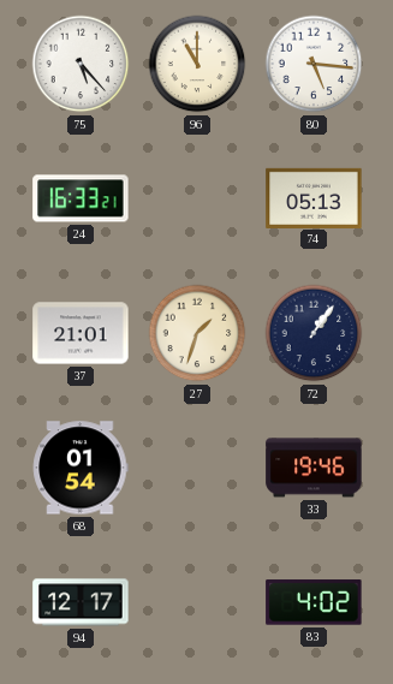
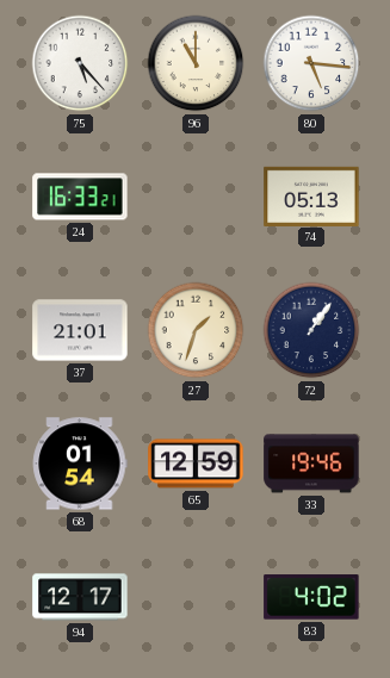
65: none -> 12:59
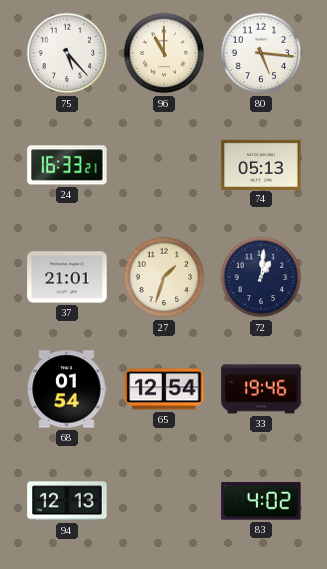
72: 1:06 -> 1:01
65: 12:59 -> 12:54
94: 12:17 -> 12:13
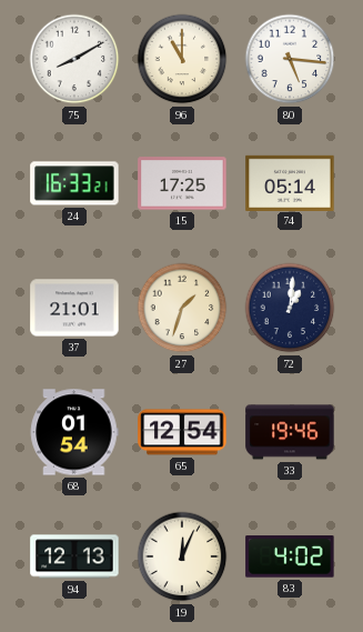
75: 5:23 -> 8:10
15: none -> 17:25
74: 05:13 -> 05:14
19: none -> 12:04
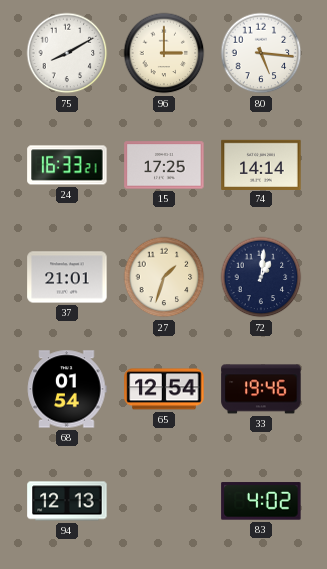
96: 11:00 -> 3:00
74: 05:14 -> 14:14
19: 12:04 -> none
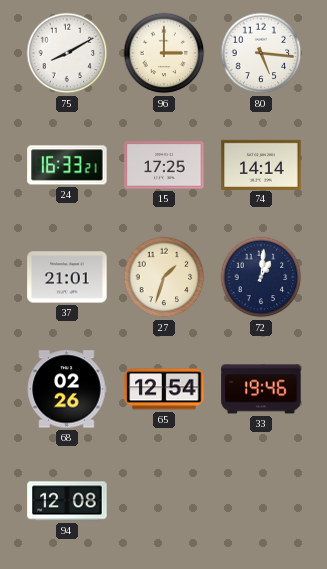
68: 01:54 -> 02:26
94: 12:13 -> 12:08
83: 4:02 -> none
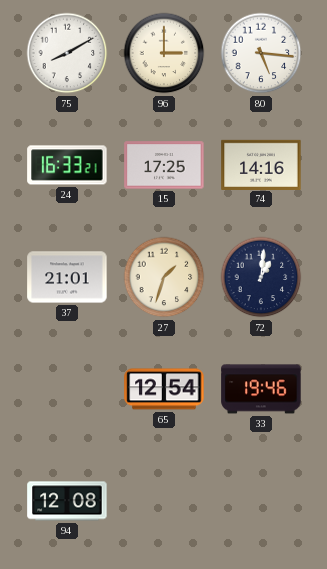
74: 14:14 -> 14:16
68: 02:26 -> none
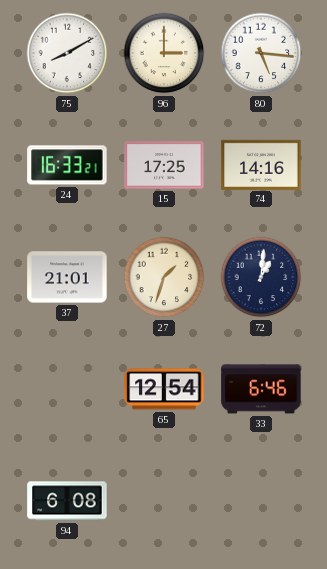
33: 19:46 -> 6:46
94: 12:08 -> 6:08
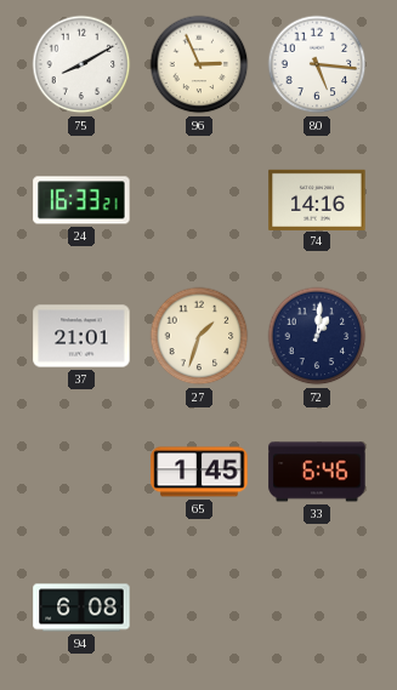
96: 3:00 -> 2:56
15: 17:25 -> none
65: 12:54 -> 1:45
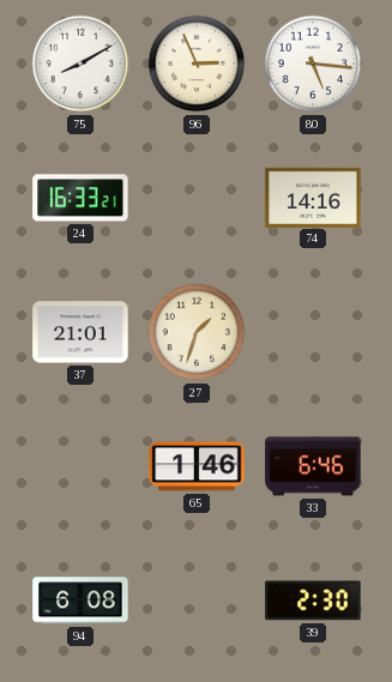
72: 1:01 -> none
65: 1:45 -> 1:46
39: none -> 2:30
